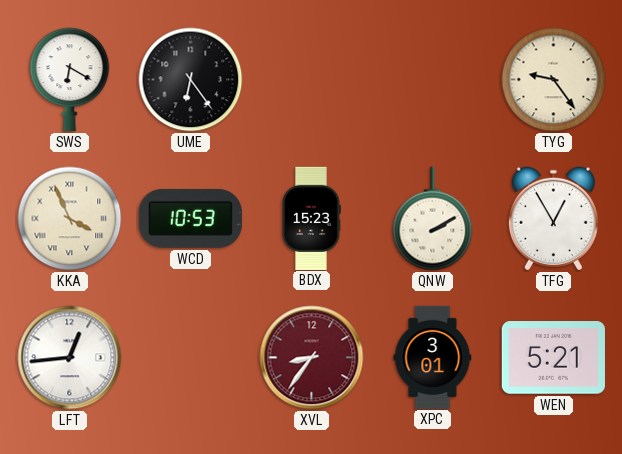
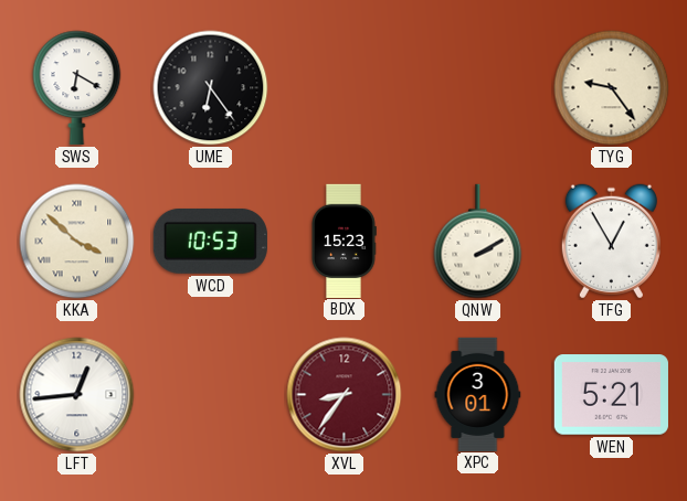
KKA: 3:56 -> 3:52
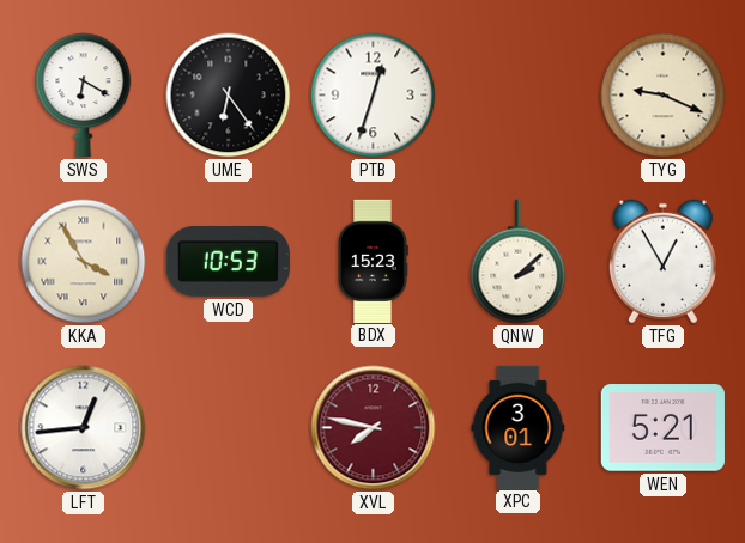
PTB: none -> 12:33
TYG: 9:24 -> 9:19
KKA: 3:52 -> 3:55
QNW: 2:10 -> 2:08
XVL: 8:36 -> 7:47
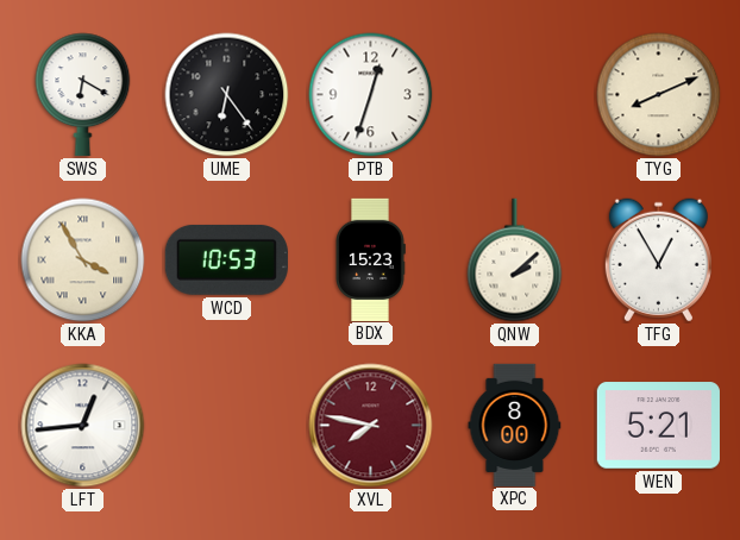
TYG: 9:19 -> 8:11
XPC: 3:01 -> 8:00
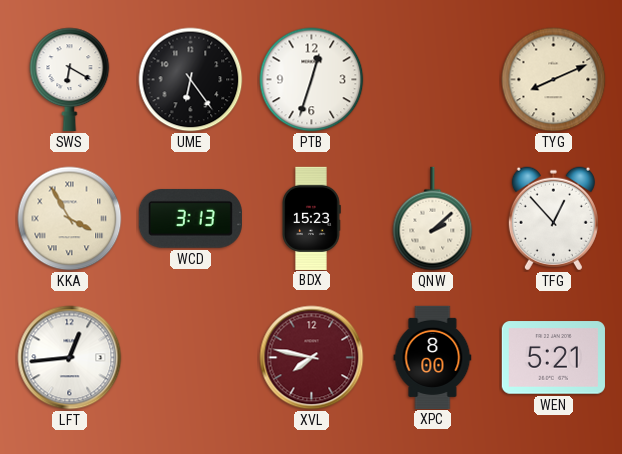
WCD: 10:53 -> 3:13
TFG: 12:55 -> 12:53
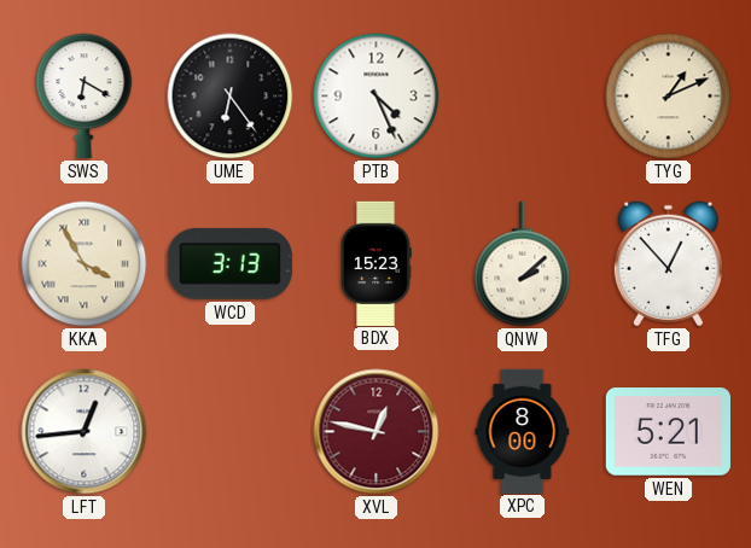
PTB: 12:33 -> 4:26
TYG: 8:11 -> 1:11
XVL: 7:47 -> 12:47
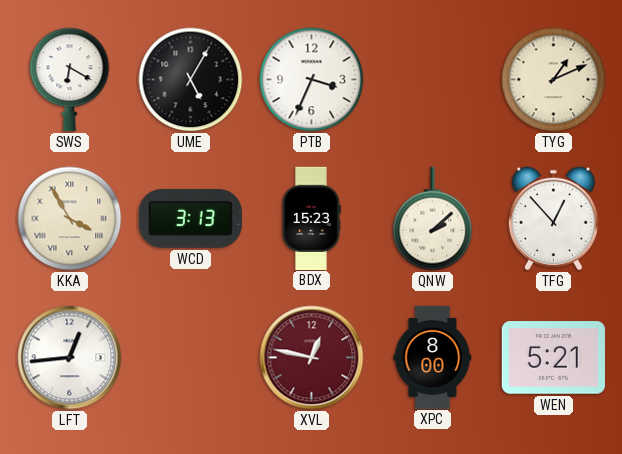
UME: 6:24 -> 5:05
PTB: 4:26 -> 3:34
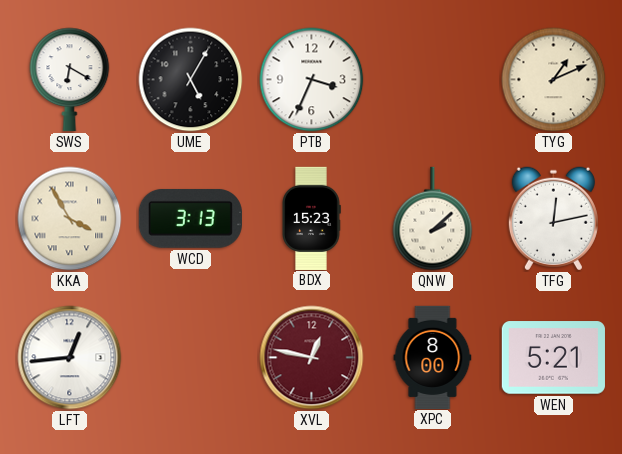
TFG: 12:53 -> 12:13
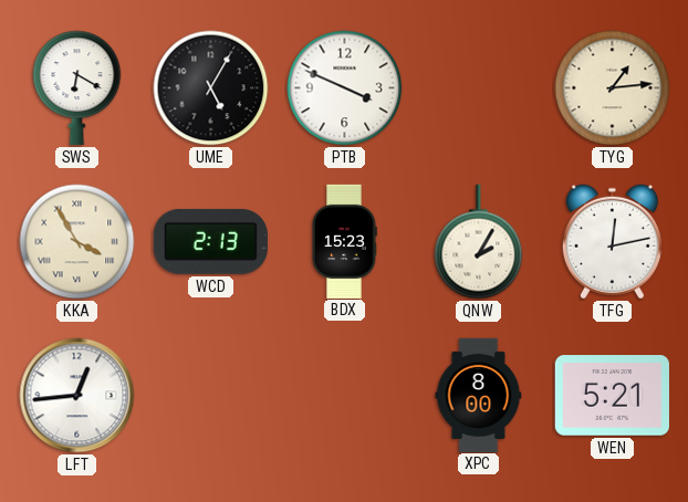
PTB: 3:34 -> 3:49
TYG: 1:11 -> 1:14
WCD: 3:13 -> 2:13
QNW: 2:08 -> 2:05
XVL: 12:47 -> none
